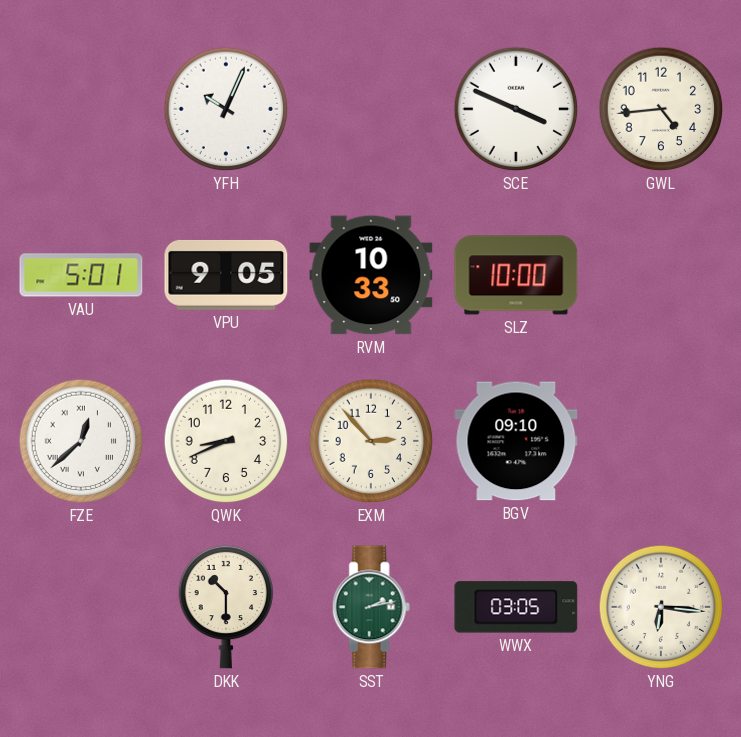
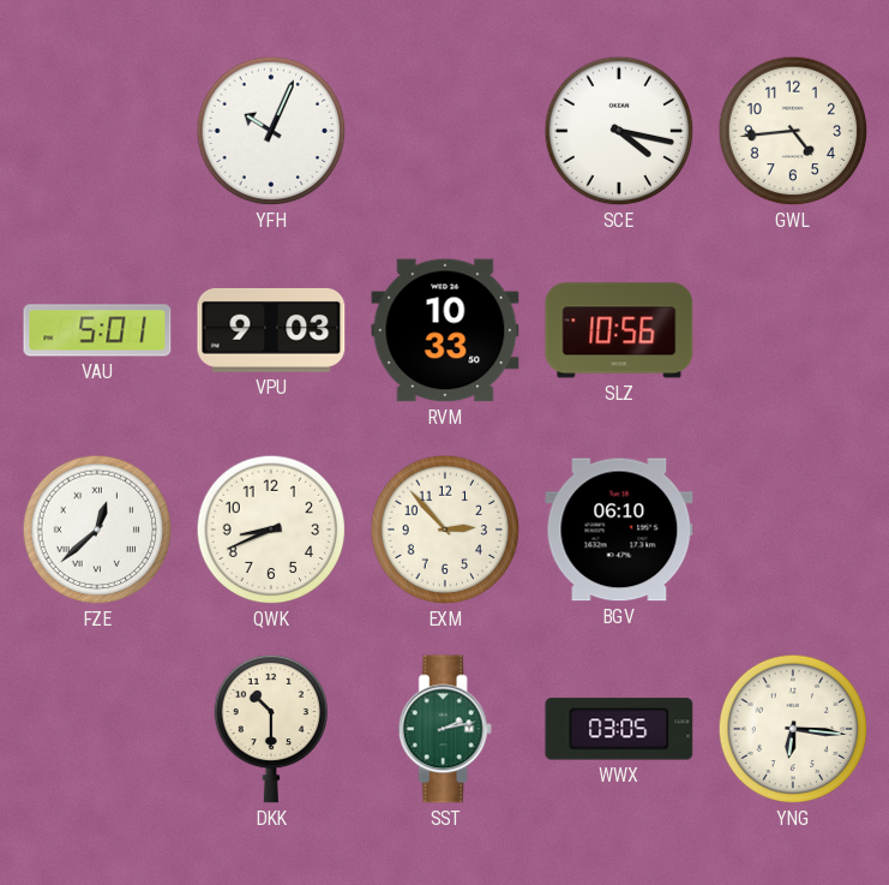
SCE: 3:49 -> 4:17
VPU: 9:05 -> 9:03
SLZ: 10:00 -> 10:56
BGV: 09:10 -> 06:10
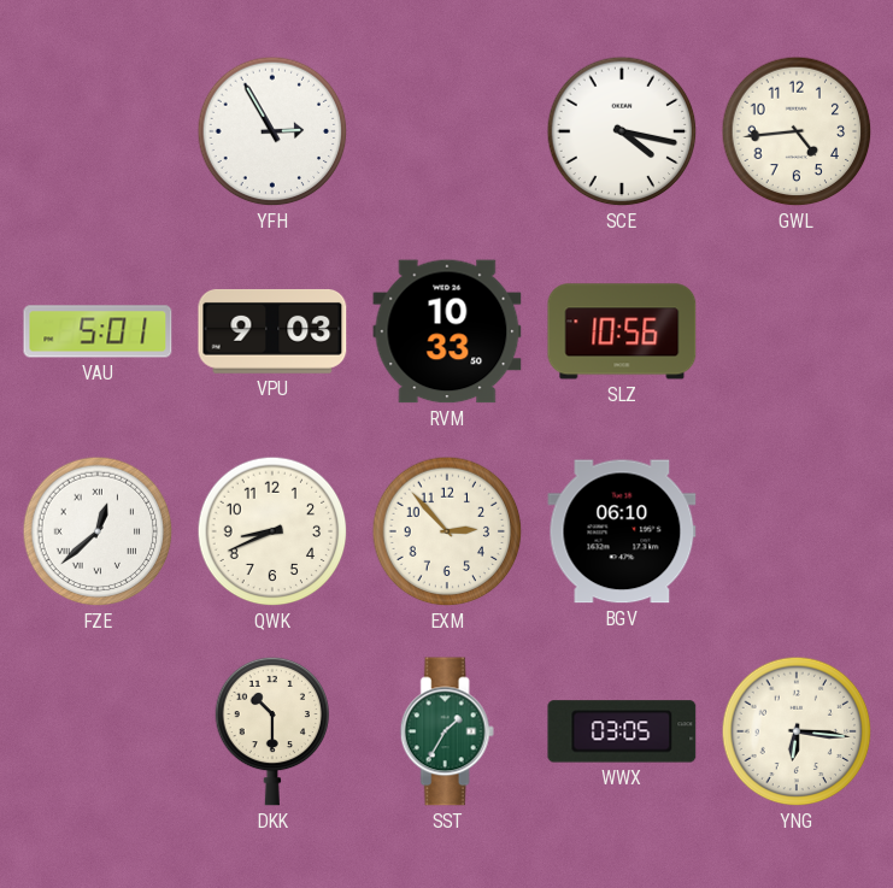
YFH: 10:04 -> 2:55
SST: 2:13 -> 1:35
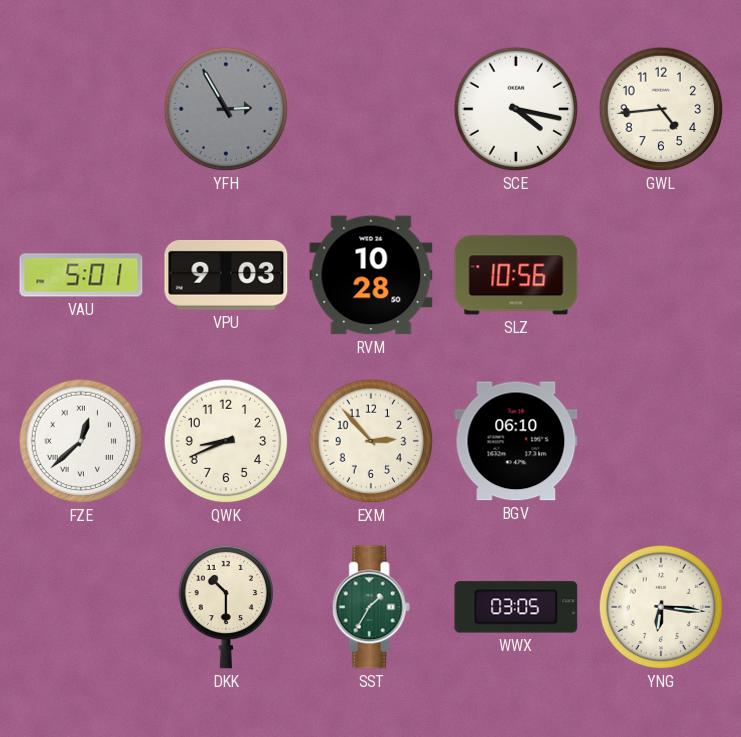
YFH dial: white -> grey
RVM: 10:33 -> 10:28
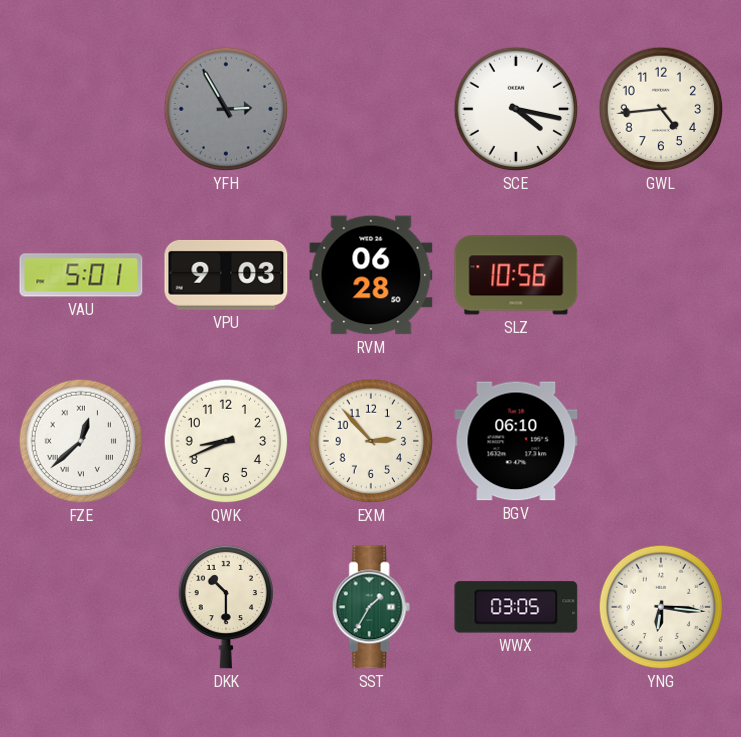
RVM: 10:28 -> 06:28
